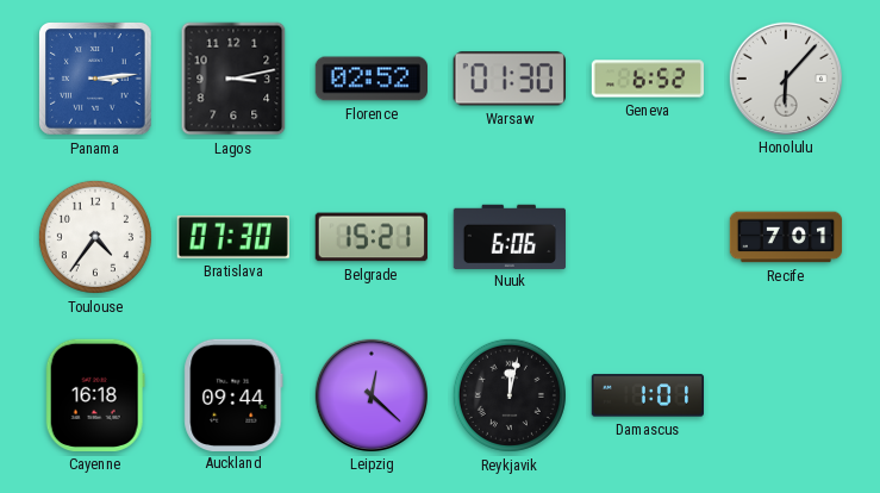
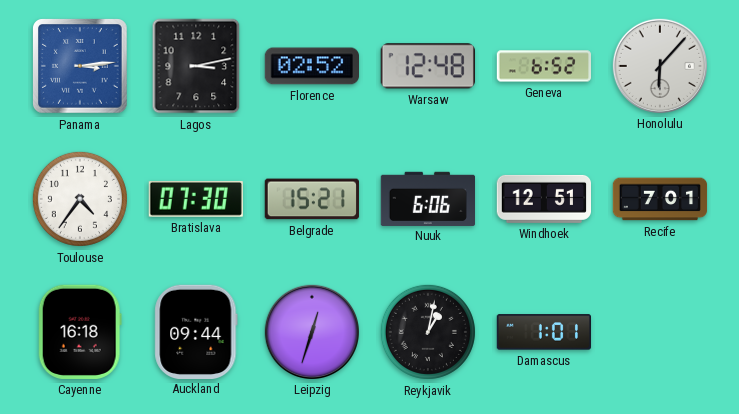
Warsaw: 01:30 -> 12:48
Windhoek: none -> 12:51
Leipzig: 12:22 -> 12:33
Reykjavik: 12:02 -> 1:02
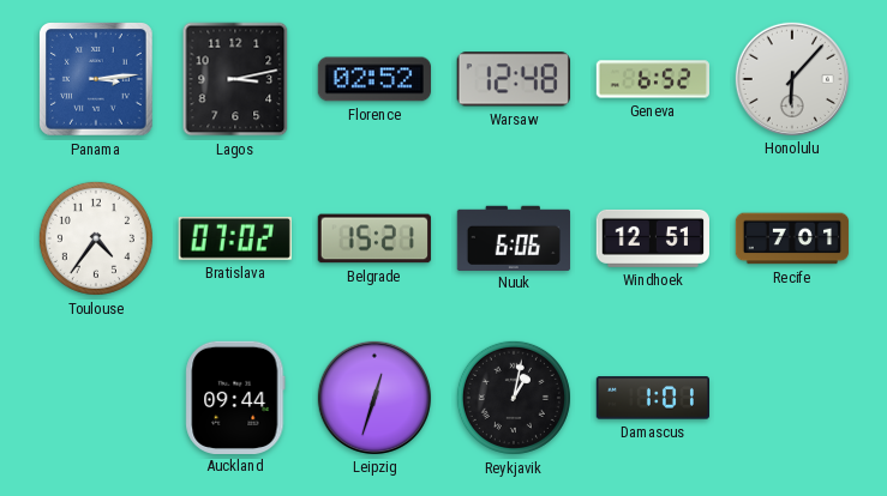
Bratislava: 07:30 -> 07:02
Cayenne: 16:18 -> none
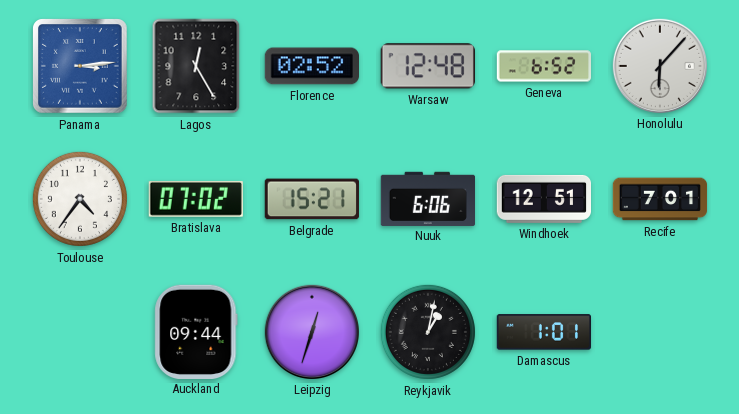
Lagos: 3:13 -> 12:25
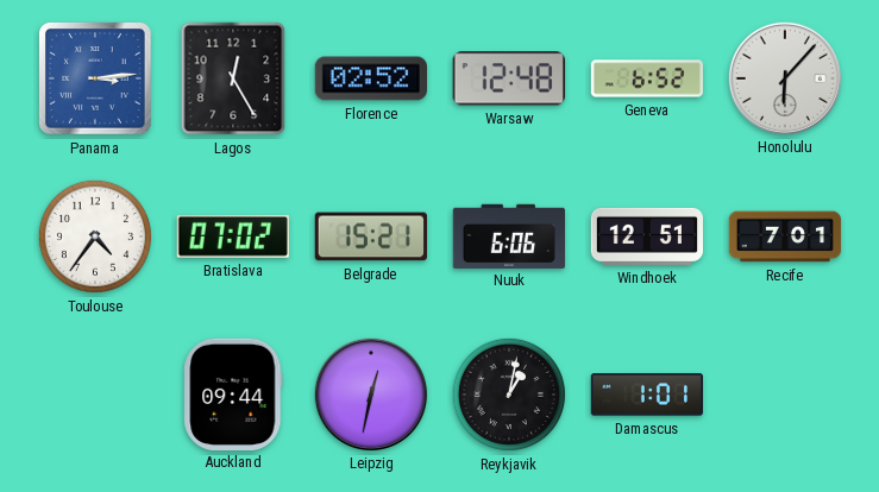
Leipzig: 12:33 -> 12:32
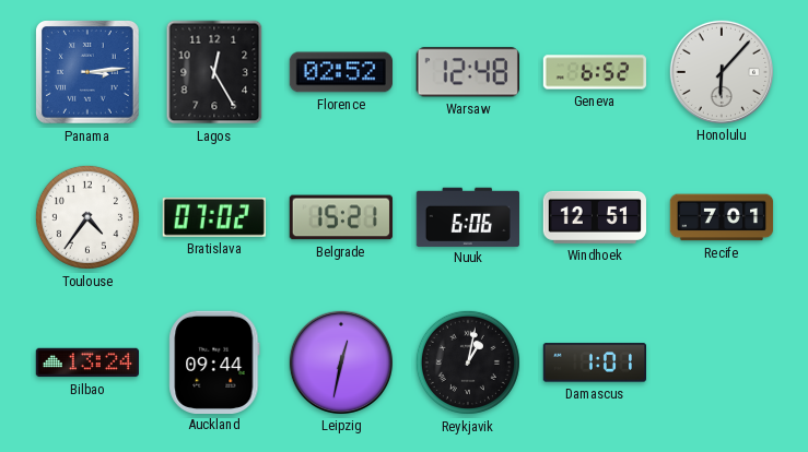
Bilbao: none -> 13:24
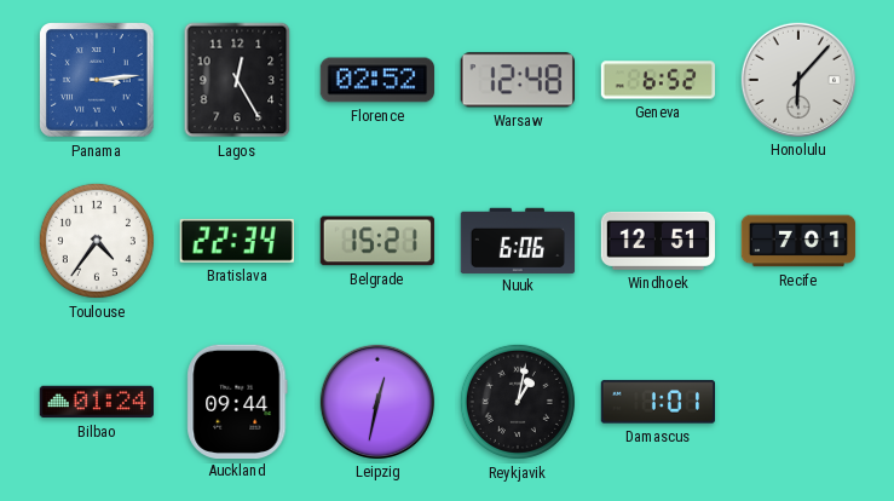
Bratislava: 07:02 -> 22:34
Bilbao: 13:24 -> 01:24
